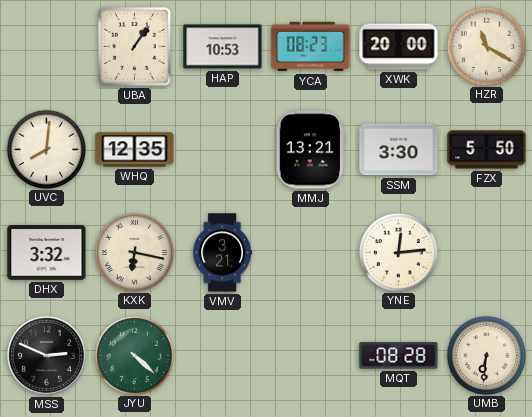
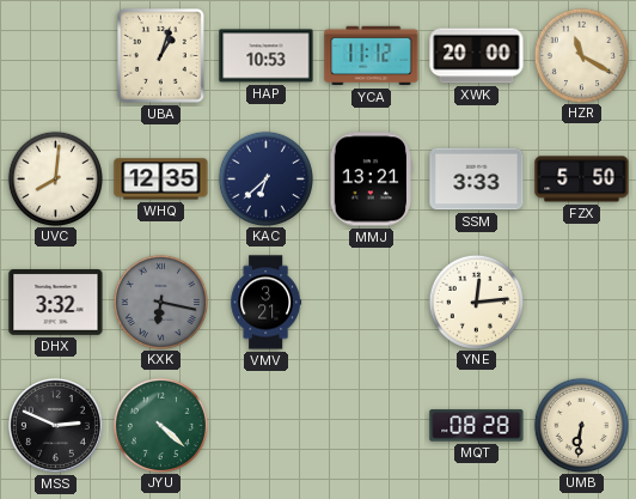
UBA: 1:06 -> 1:03
YCA: 08:23 -> 11:12
KAC: none -> 6:38
SSM: 3:30 -> 3:33
KXK dial: cream -> grey
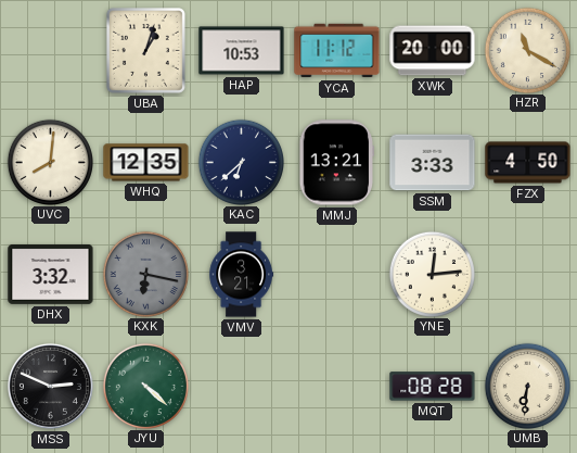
FZX: 5:50 -> 4:50
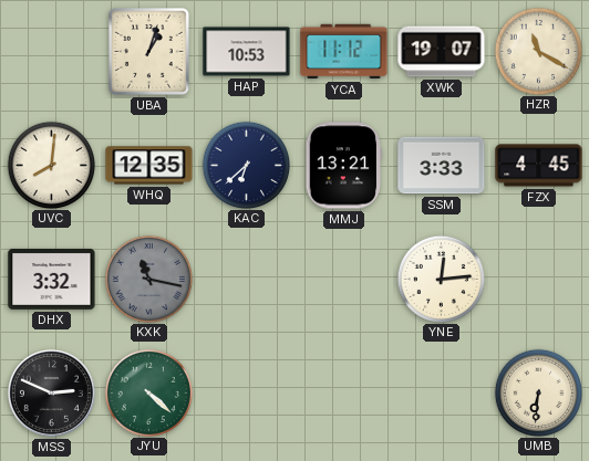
XWK: 20:00 -> 19:07
FZX: 4:50 -> 4:45
KXK: 6:17 -> 11:17
VMV: 3:21 -> none
MQT: 08:28 -> none
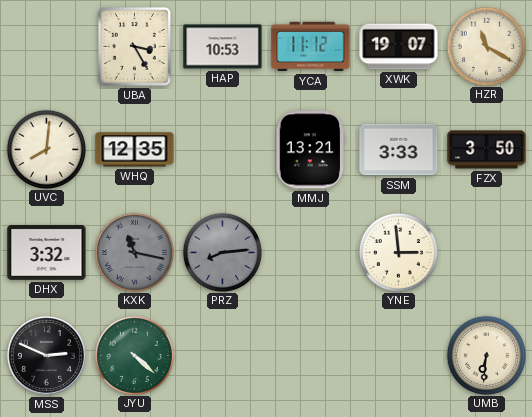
UBA: 1:03 -> 3:25
KAC: 6:38 -> none
FZX: 4:45 -> 3:50
PRZ: none -> 8:14
YNE: 12:14 -> 2:59
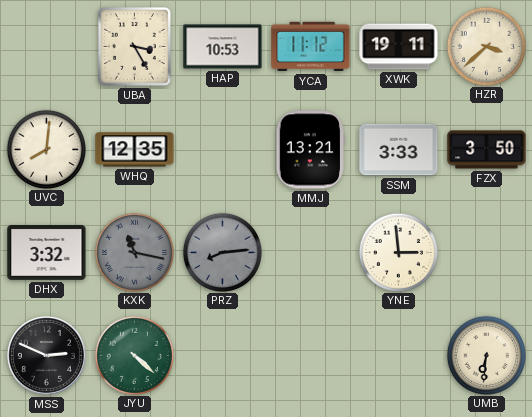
XWK: 19:07 -> 19:11
HZR: 11:20 -> 3:38
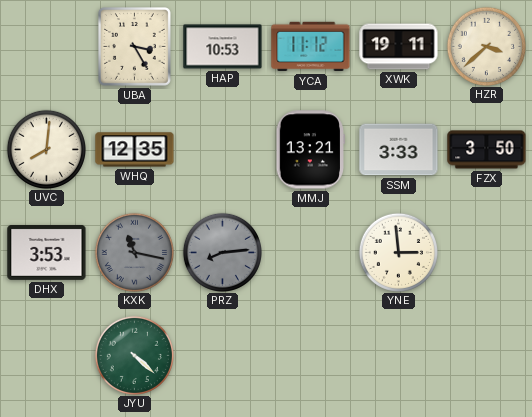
DHX: 3:32 -> 3:53
MSS: 2:49 -> none
UMB: 6:31 -> none
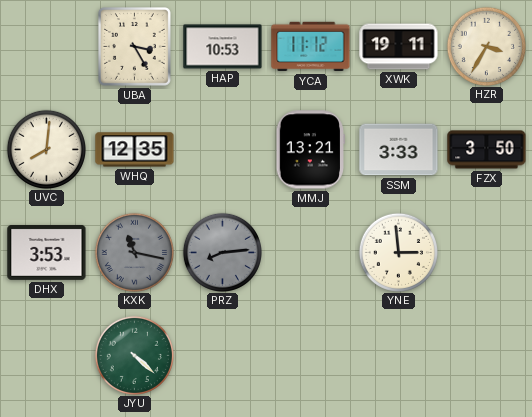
HZR: 3:38 -> 3:35
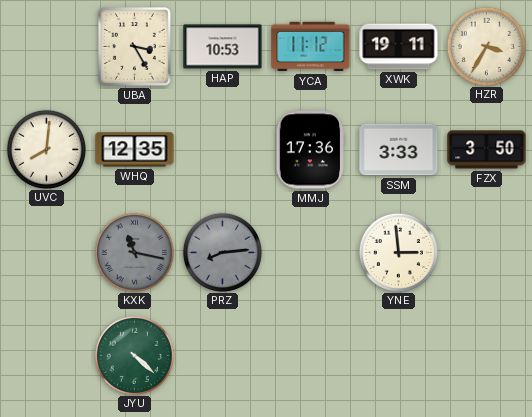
MMJ: 13:21 -> 17:36
DHX: 3:53 -> none
